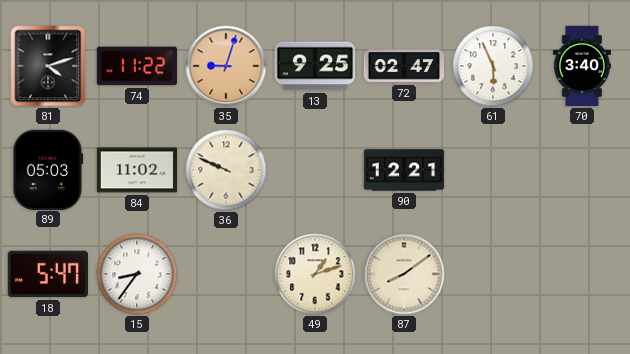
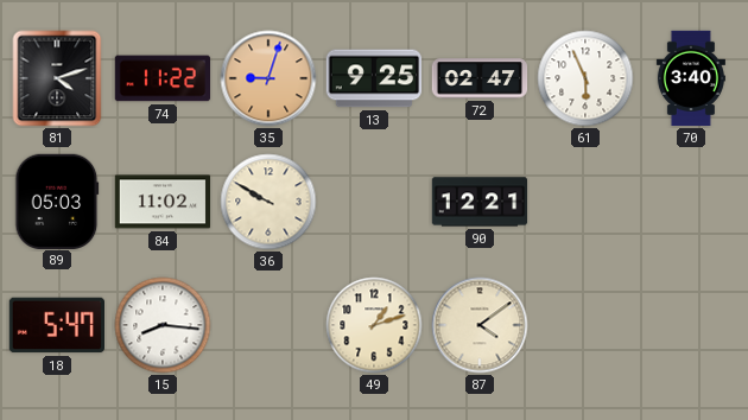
36: 9:49 -> 9:50
15: 8:36 -> 8:16
87: 8:09 -> 4:09
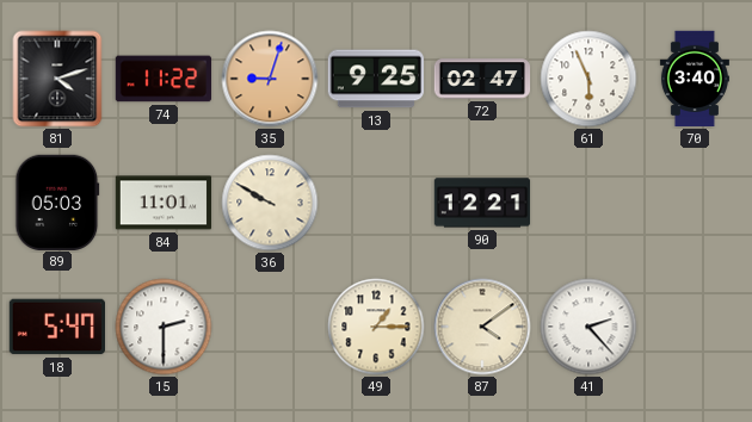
84: 11:02 -> 11:01
15: 8:16 -> 2:30
49: 1:12 -> 1:15
41: none -> 2:23
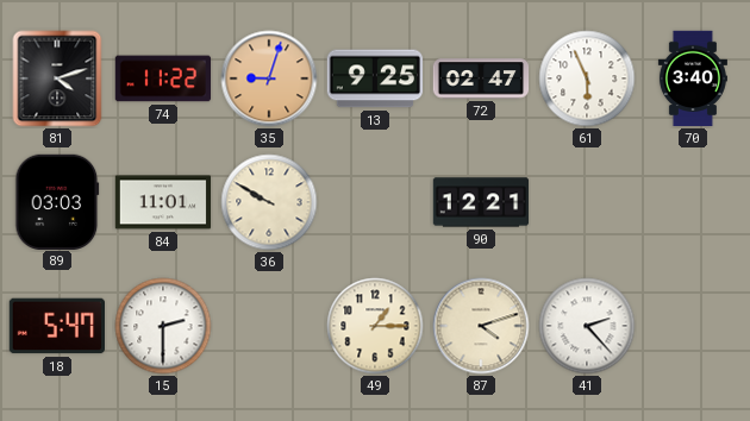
89: 05:03 -> 03:03
87: 4:09 -> 4:12
